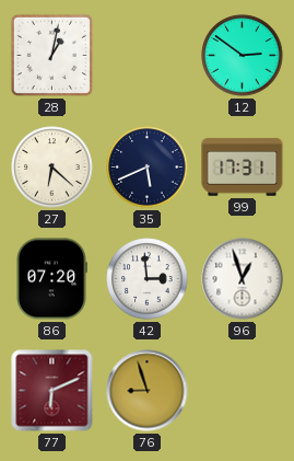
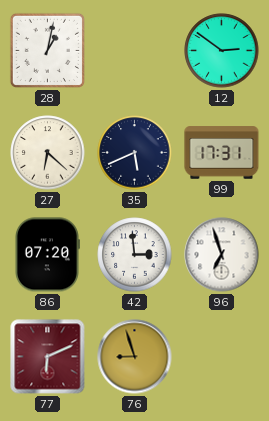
96: 12:57 -> 6:57
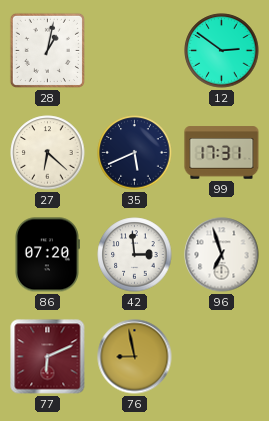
76: 8:57 -> 8:58
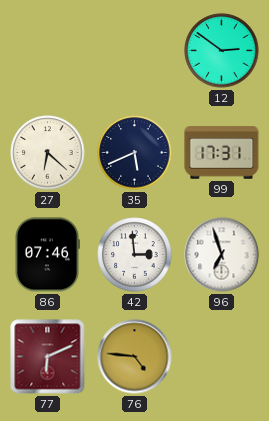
28: 1:02 -> none
86: 07:20 -> 07:46
76: 8:58 -> 4:46
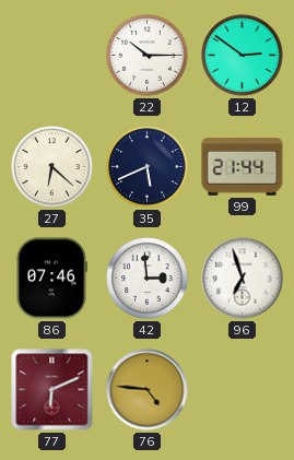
22: none -> 10:15
99: 17:31 -> 21:44
